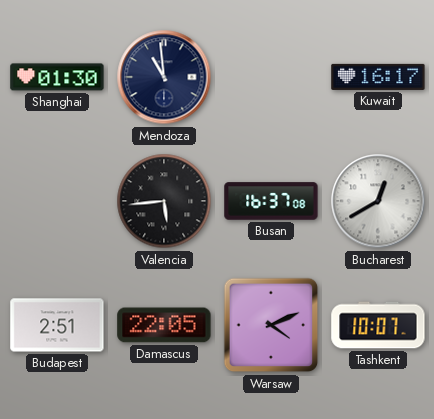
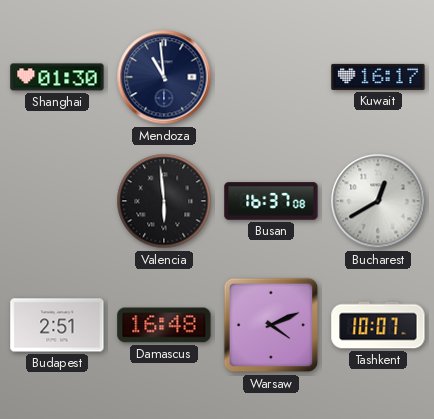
Valencia: 5:44 -> 5:59
Damascus: 22:05 -> 16:48
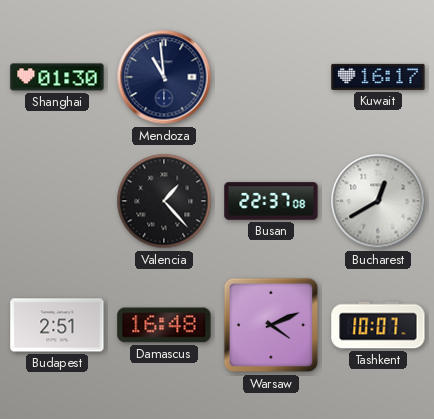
Valencia: 5:59 -> 1:23
Busan: 16:37 -> 22:37
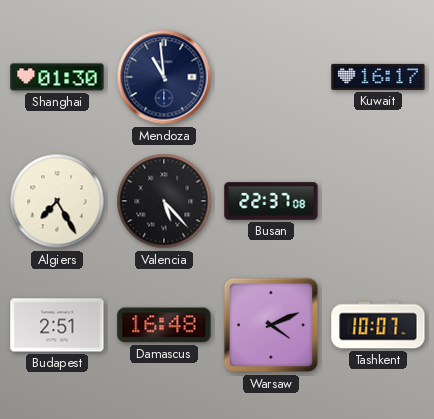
Algiers: none -> 7:25
Valencia: 1:23 -> 5:23
Bucharest: 12:40 -> none
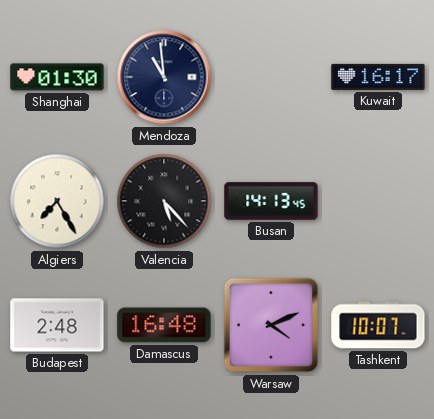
Busan: 22:37 -> 14:13
Budapest: 2:51 -> 2:48
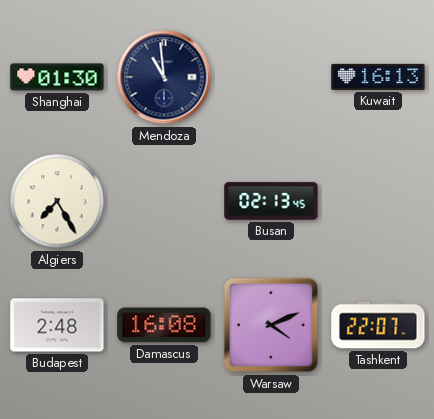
Kuwait: 16:17 -> 16:13
Valencia: 5:23 -> none
Busan: 14:13 -> 02:13
Damascus: 16:48 -> 16:08
Tashkent: 10:07 -> 22:07
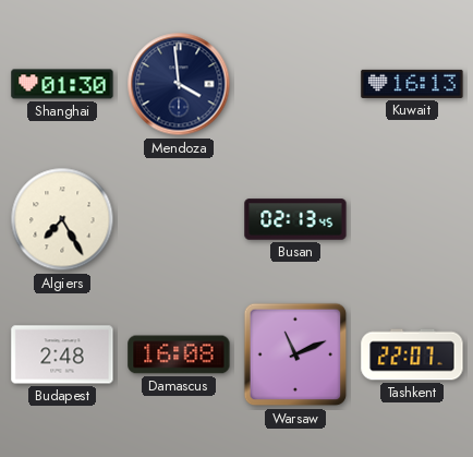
Mendoza: 10:59 -> 3:59
Warsaw: 4:11 -> 11:11
